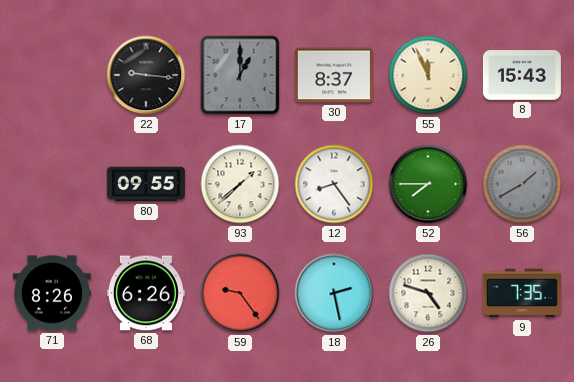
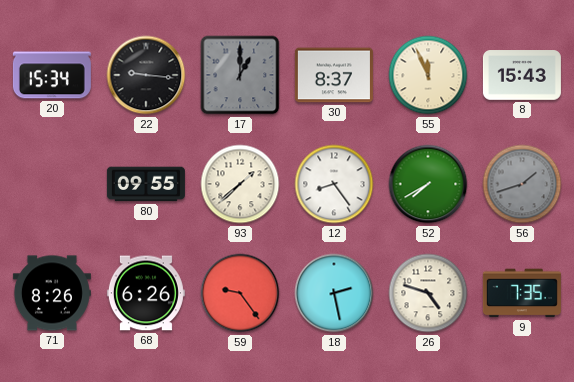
20: none -> 15:34
52: 7:45 -> 7:40
56: 1:40 -> 1:42
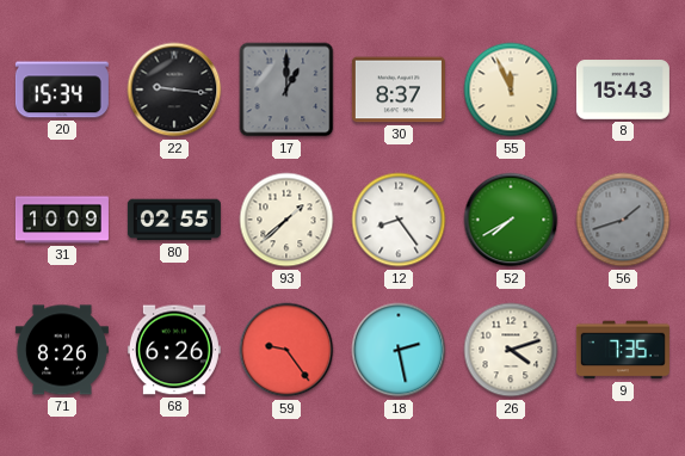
31: none -> 10:09
80: 09:55 -> 02:55
26: 4:48 -> 4:12
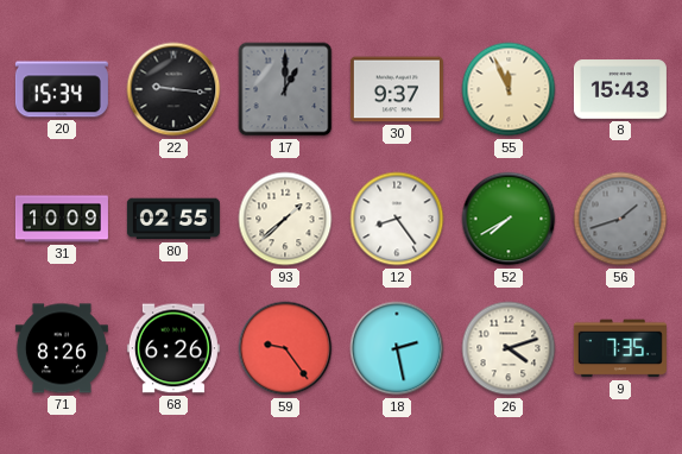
30: 8:37 -> 9:37
